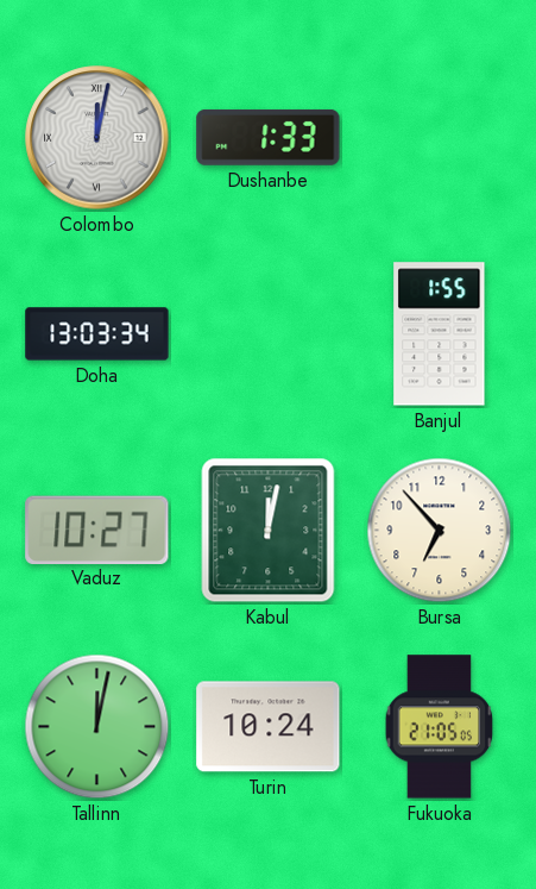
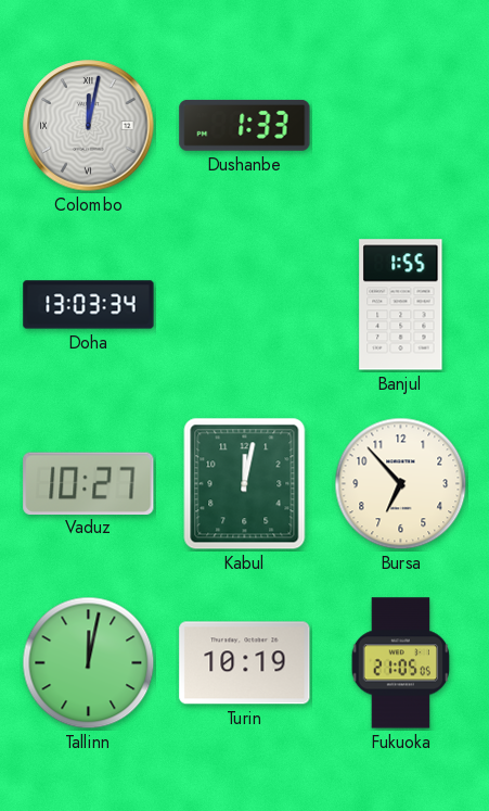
Turin: 10:24 -> 10:19
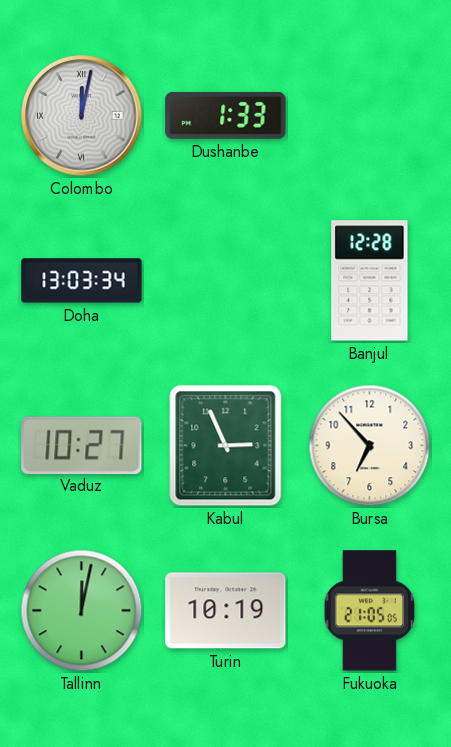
Banjul: 1:55 -> 12:28
Kabul: 12:02 -> 2:56
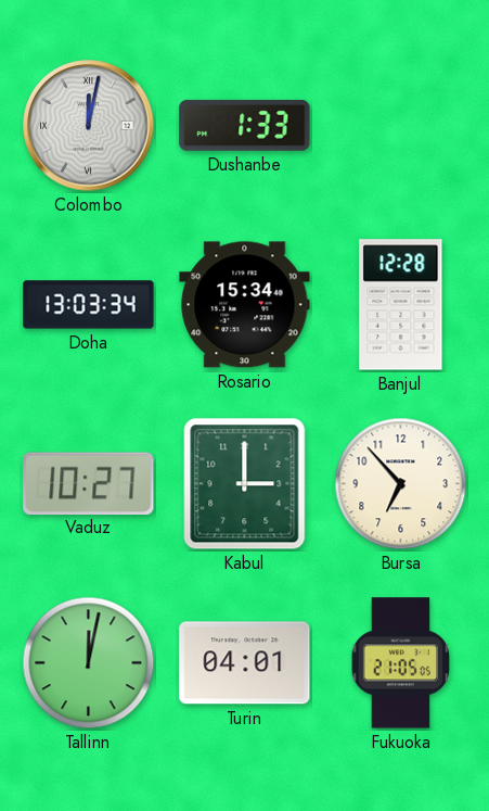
Rosario: none -> 15:34
Kabul: 2:56 -> 3:00
Turin: 10:19 -> 04:01
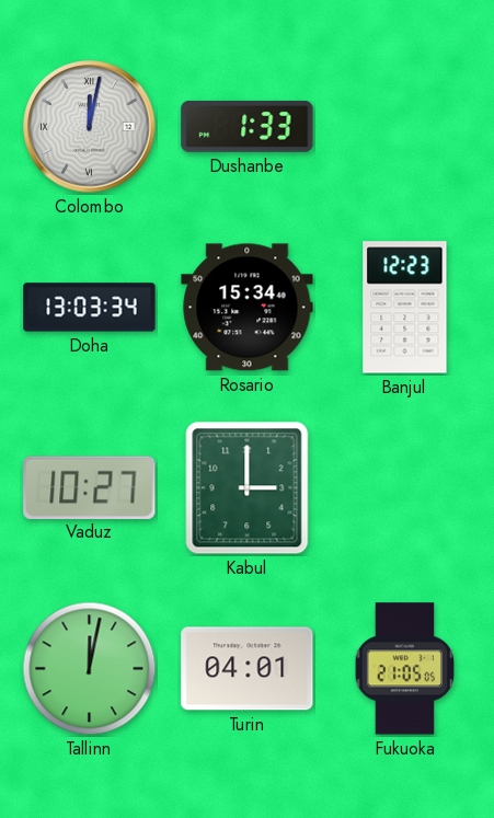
Banjul: 12:28 -> 12:23
Bursa: 6:53 -> none
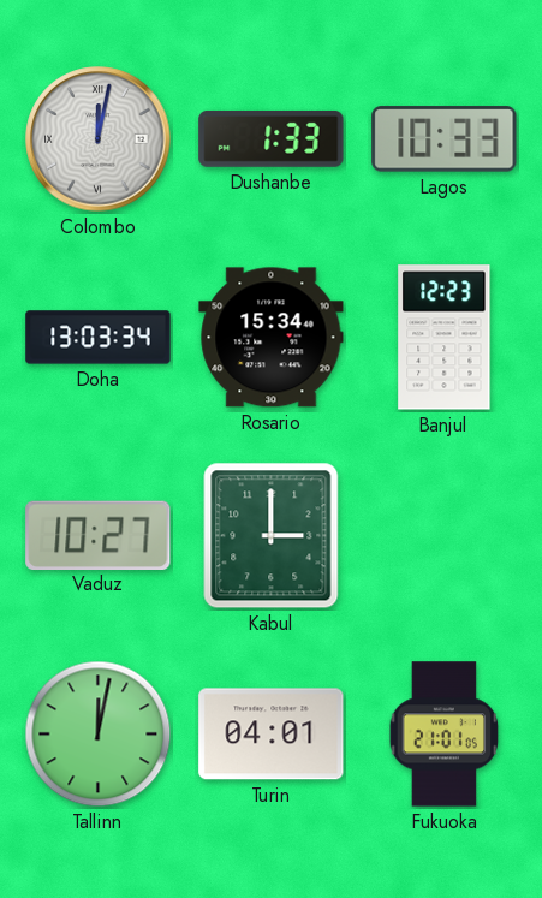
Lagos: none -> 10:33
Fukuoka: 21:05 -> 21:01
